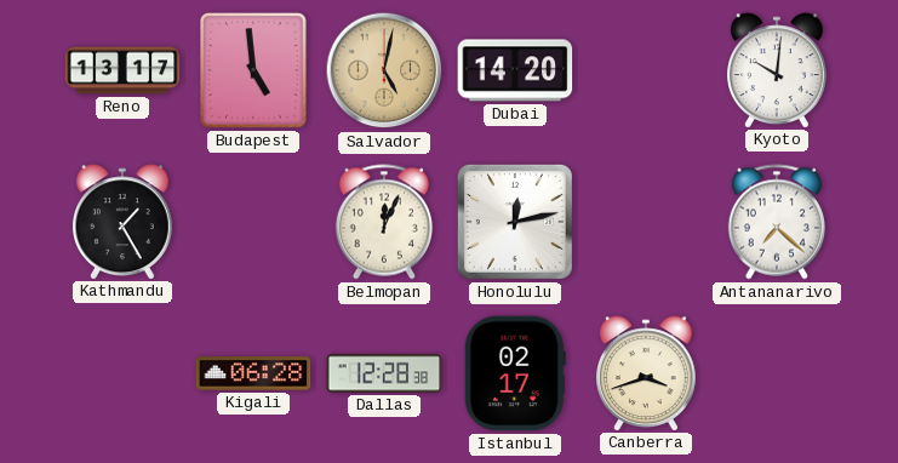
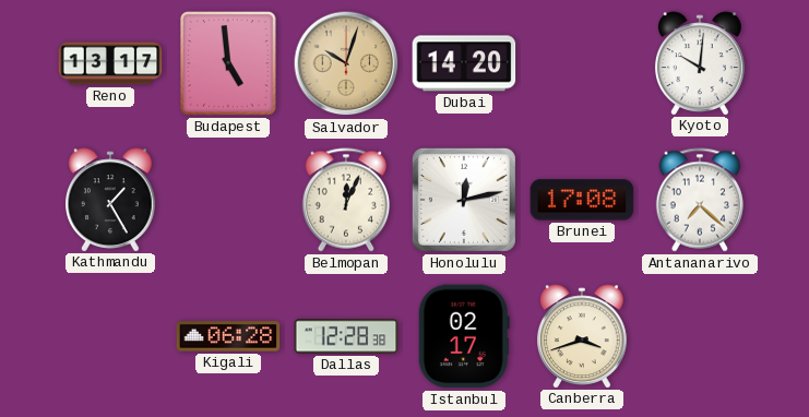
Salvador: 5:02 -> 10:03
Brunei: none -> 17:08
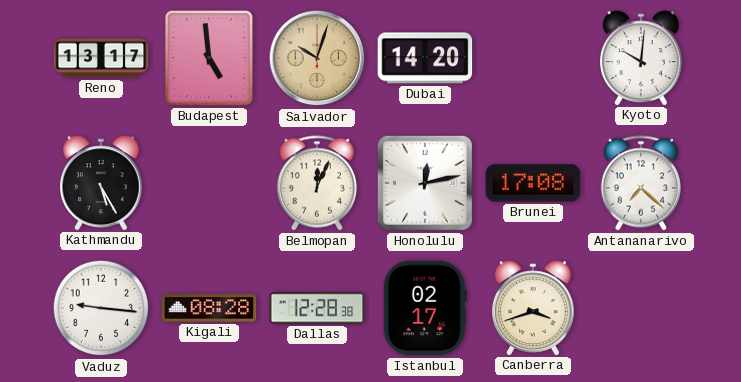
Kathmandu: 1:25 -> 5:25
Vaduz: none -> 9:16
Kigali: 06:28 -> 08:28
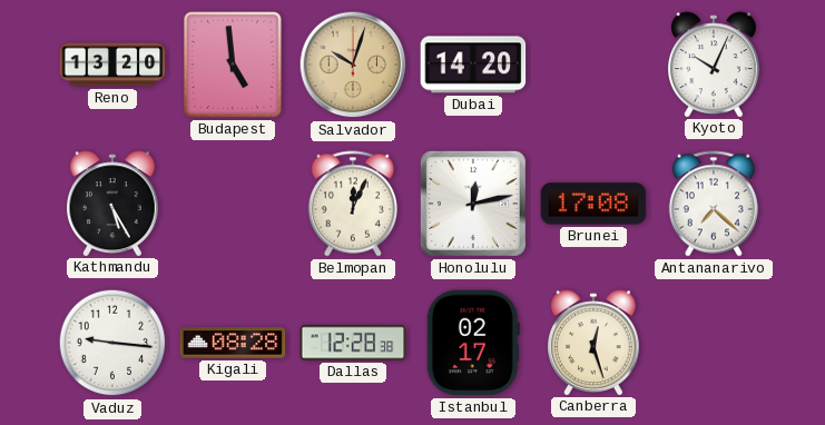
Reno: 13:17 -> 13:20
Kyoto: 10:01 -> 10:04
Canberra: 3:42 -> 12:27
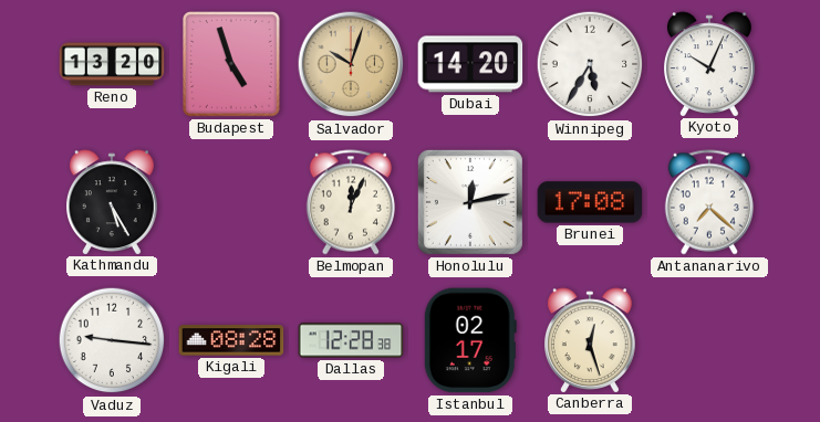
Budapest: 4:59 -> 4:57
Winnipeg: none -> 5:35
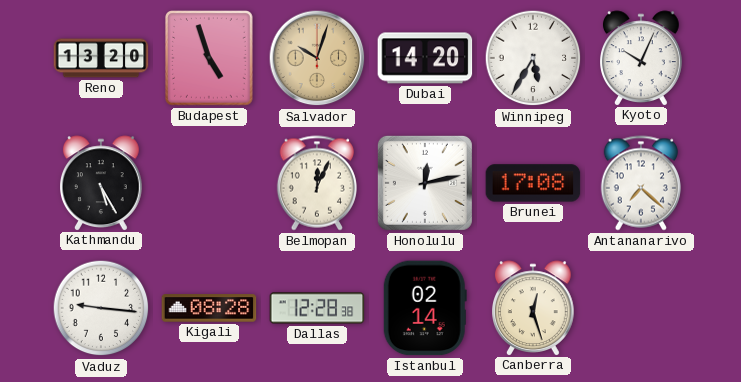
Istanbul: 02:17 -> 02:14
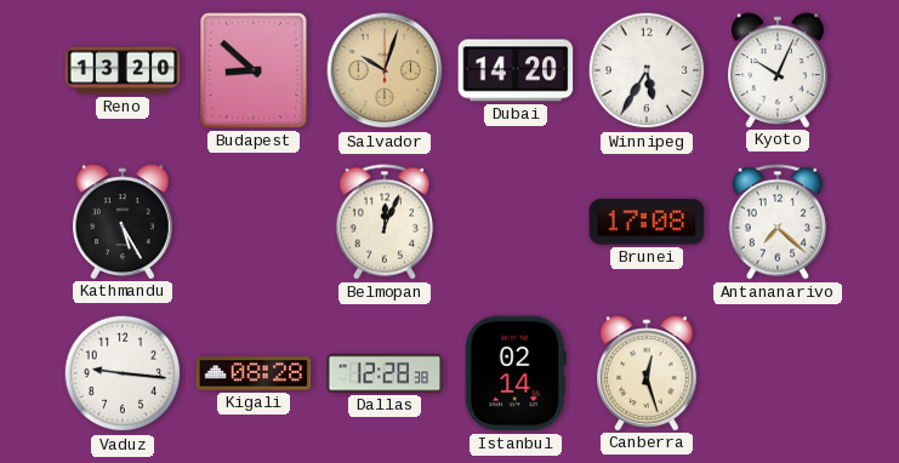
Budapest: 4:57 -> 8:52
Honolulu: 12:13 -> none
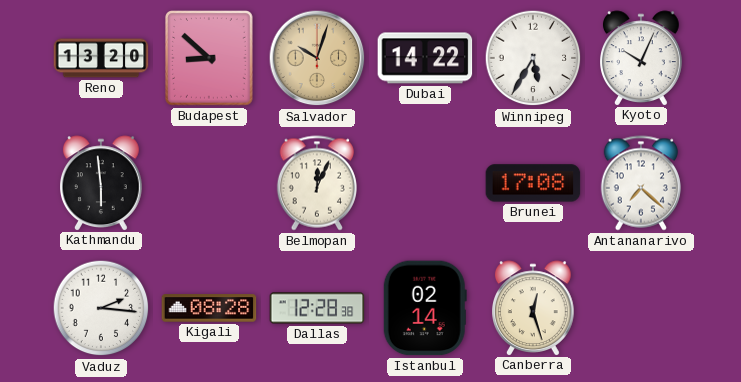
Dubai: 14:20 -> 14:22
Kathmandu: 5:25 -> 5:59
Vaduz: 9:16 -> 2:16
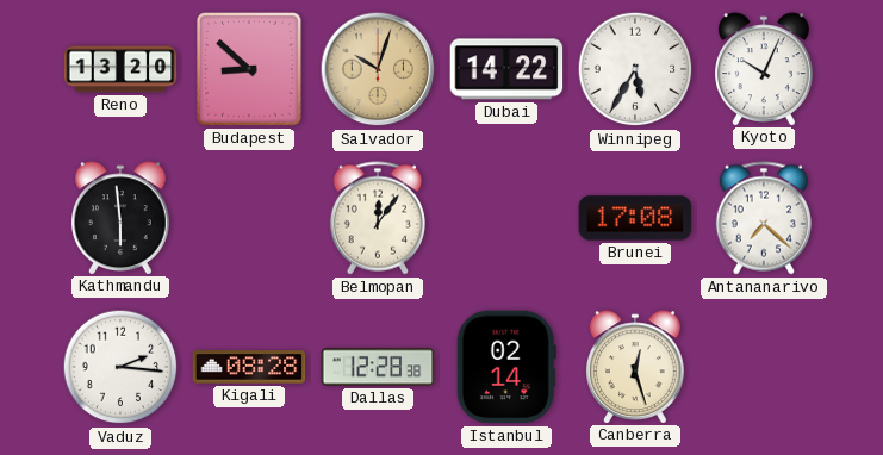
Belmopan: 12:04 -> 12:06
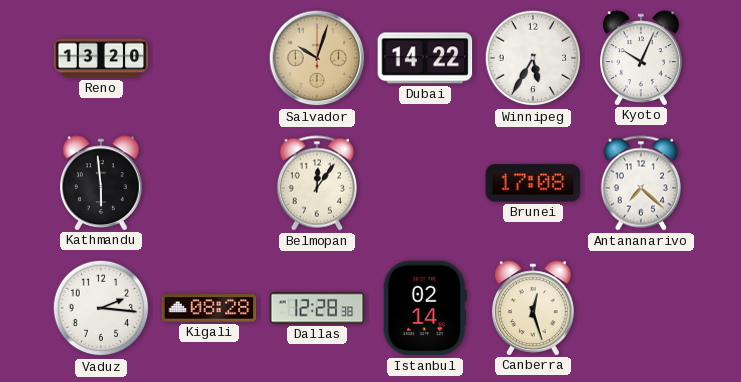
Budapest: 8:52 -> none
